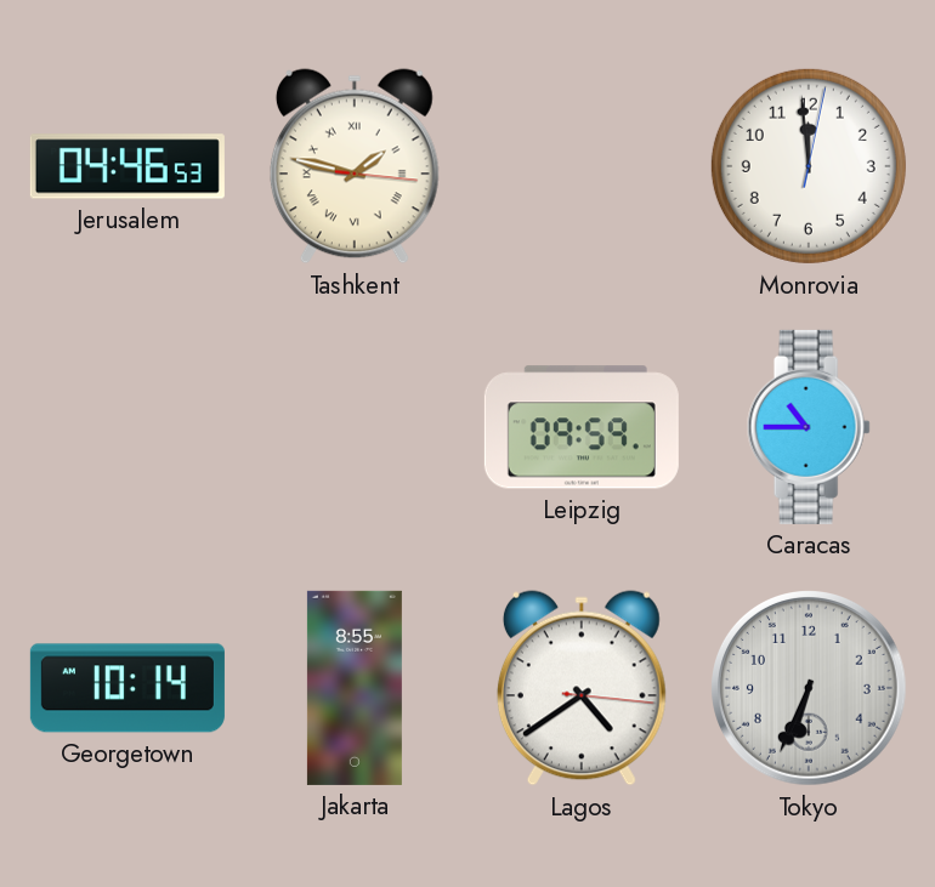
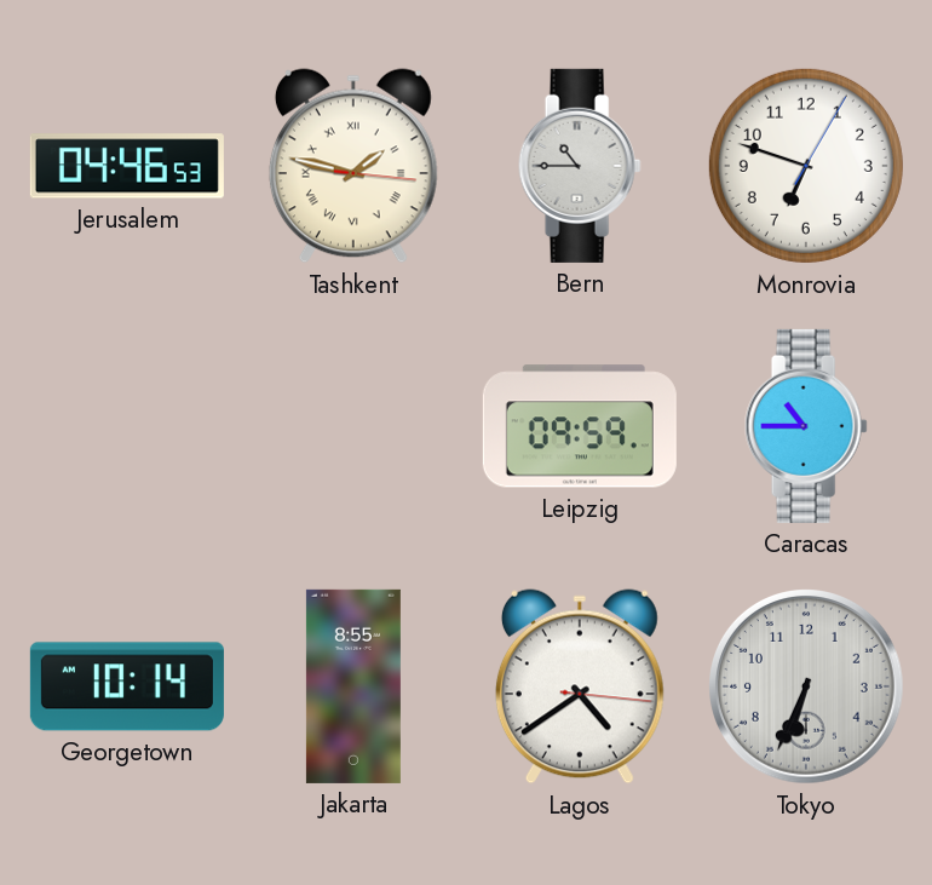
Bern: none -> 10:45
Monrovia: 11:59 -> 6:48
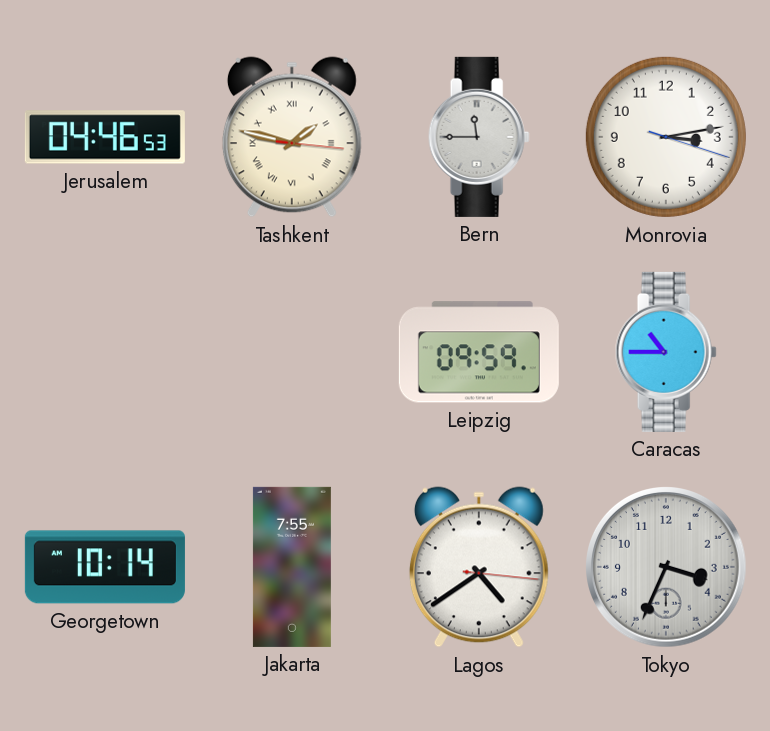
Bern: 10:45 -> 11:45
Monrovia: 6:48 -> 3:13
Jakarta: 8:55 -> 7:55
Tokyo: 6:34 -> 3:34
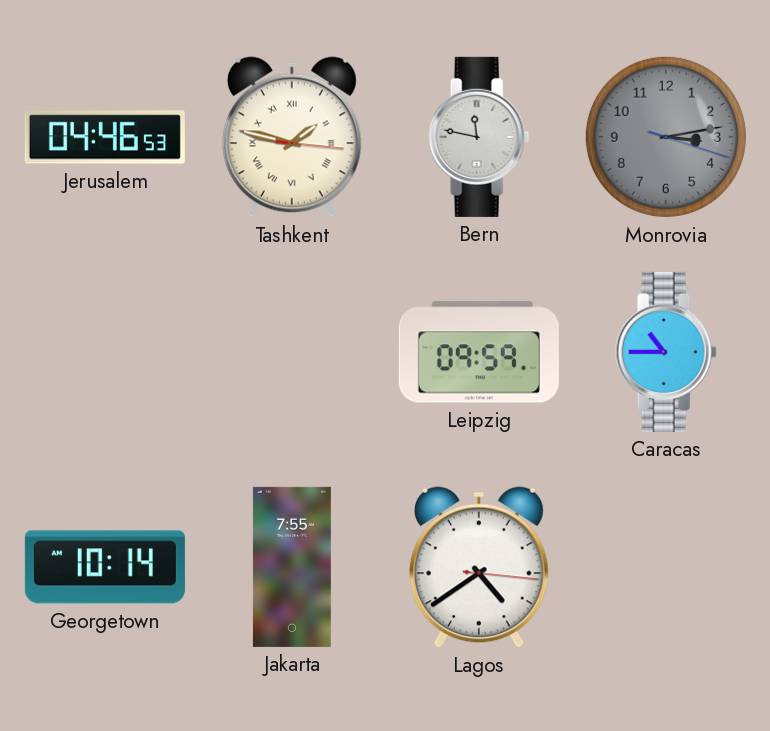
Bern: 11:45 -> 11:47
Monrovia dial: white -> grey
Tokyo: 3:34 -> none
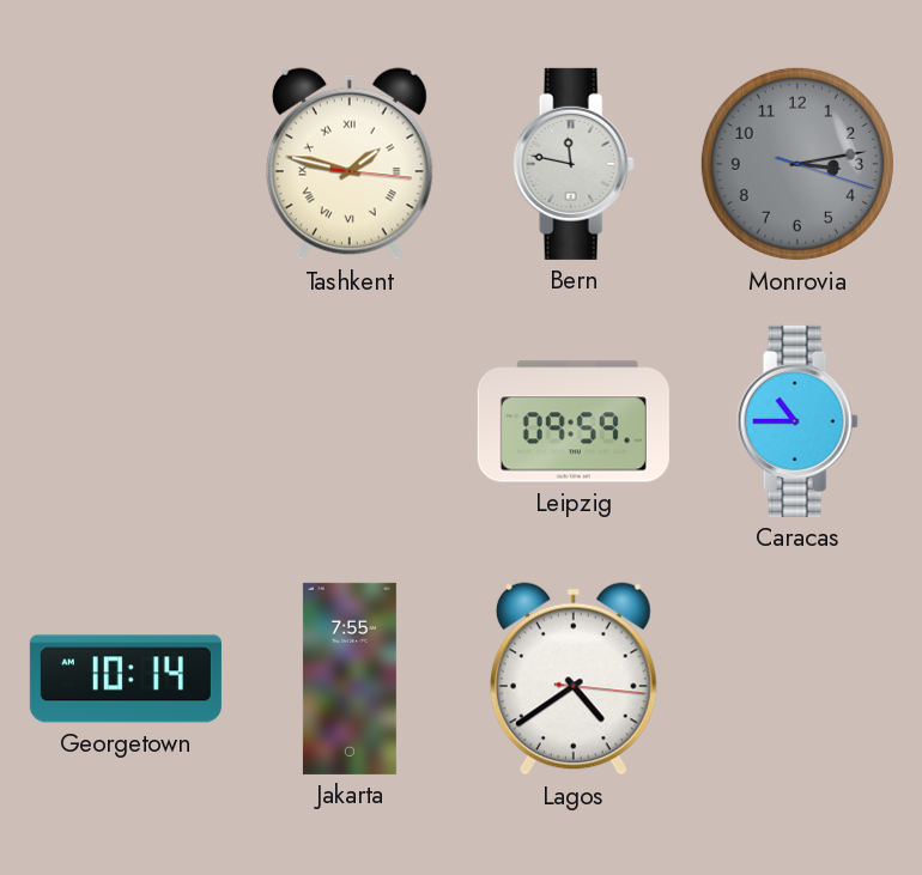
Jerusalem: 04:46 -> none
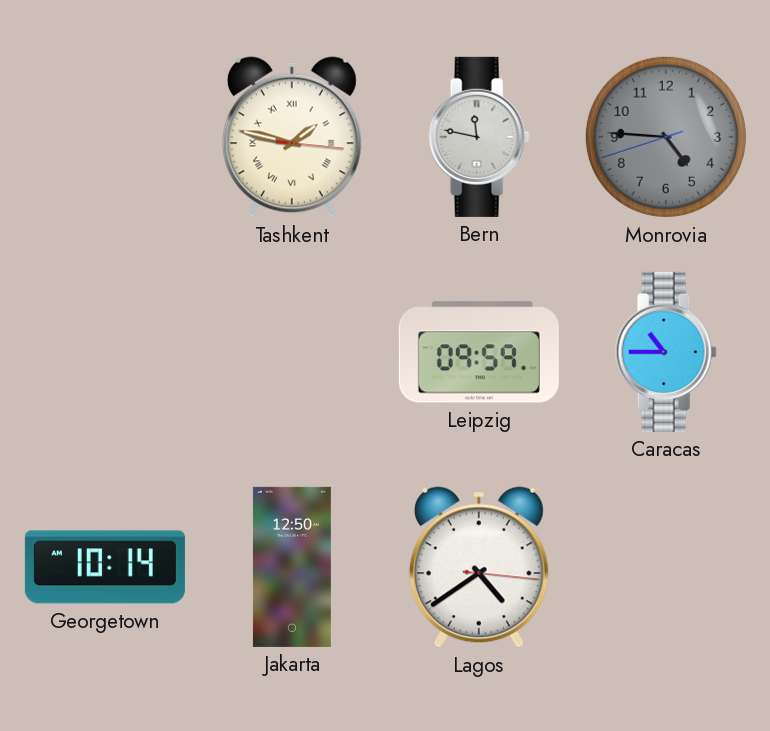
Monrovia: 3:13 -> 4:45
Jakarta: 7:55 -> 12:50
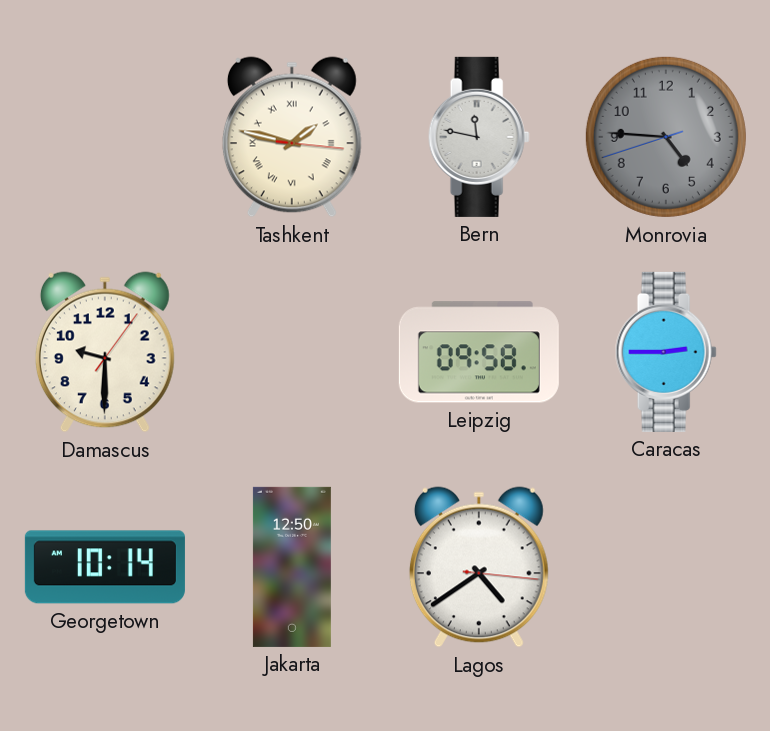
Damascus: none -> 9:30
Leipzig: 09:59 -> 09:58
Caracas: 10:45 -> 2:45
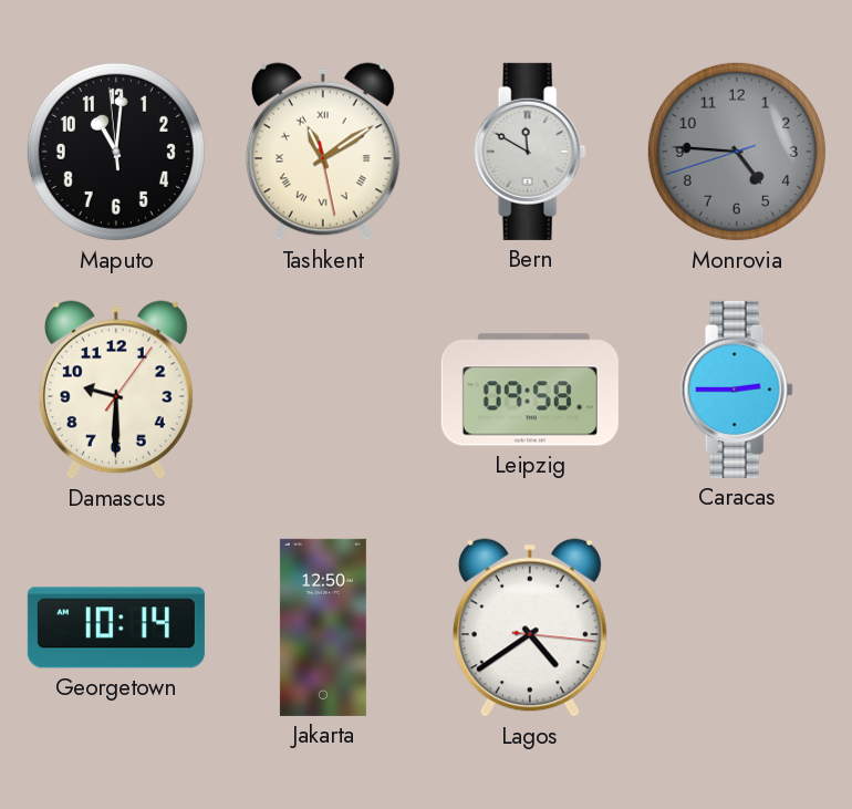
Maputo: none -> 11:00
Tashkent: 1:47 -> 11:09
Bern: 11:47 -> 11:50
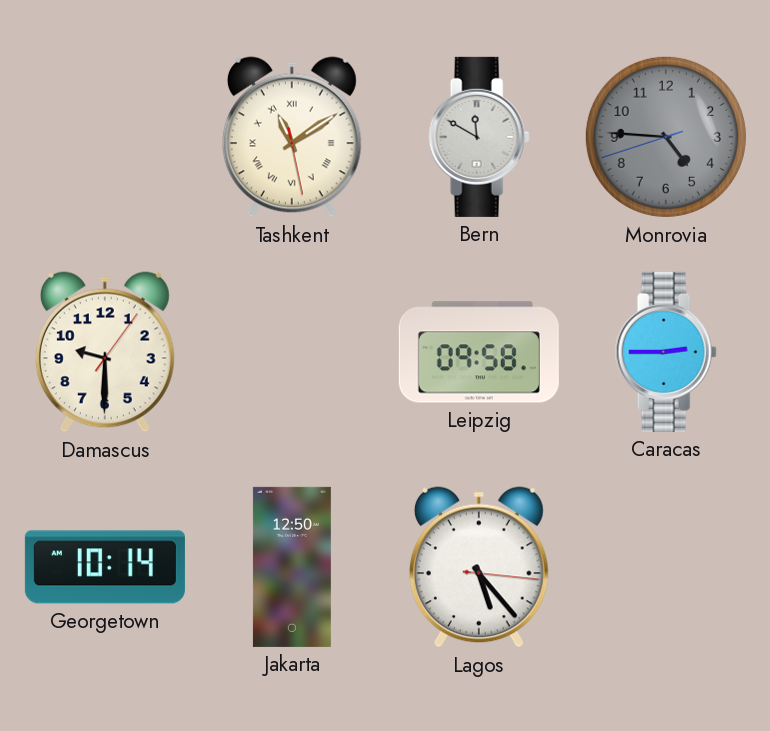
Maputo: 11:00 -> none
Lagos: 4:39 -> 5:23
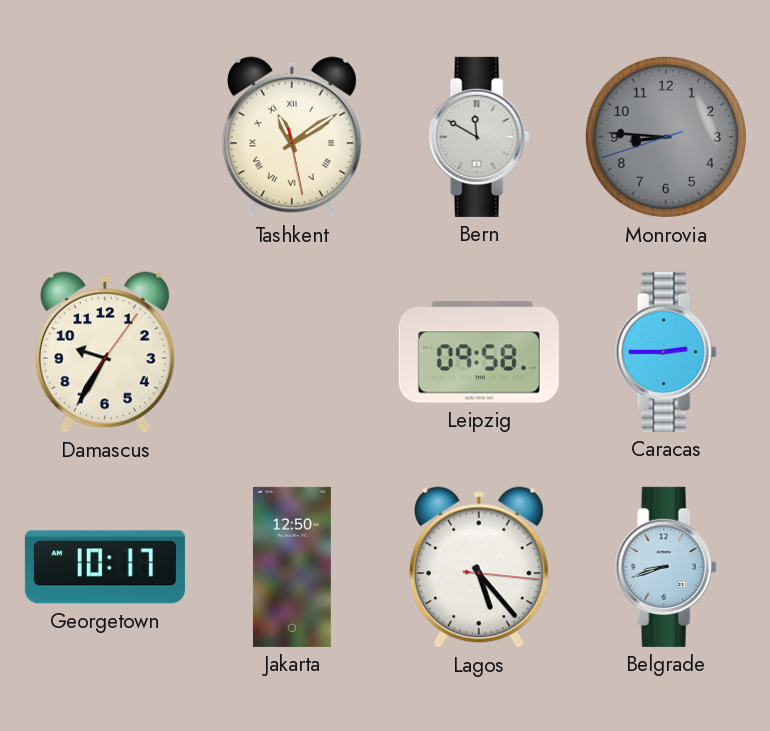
Monrovia: 4:45 -> 8:45
Damascus: 9:30 -> 9:35
Georgetown: 10:14 -> 10:17
Belgrade: none -> 8:42
